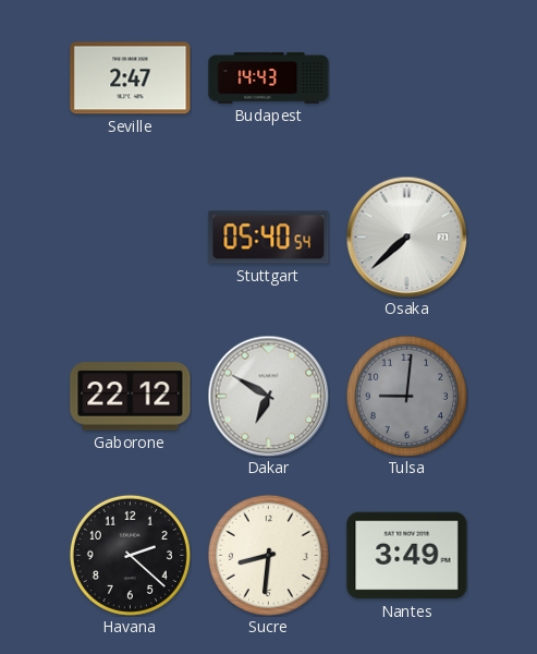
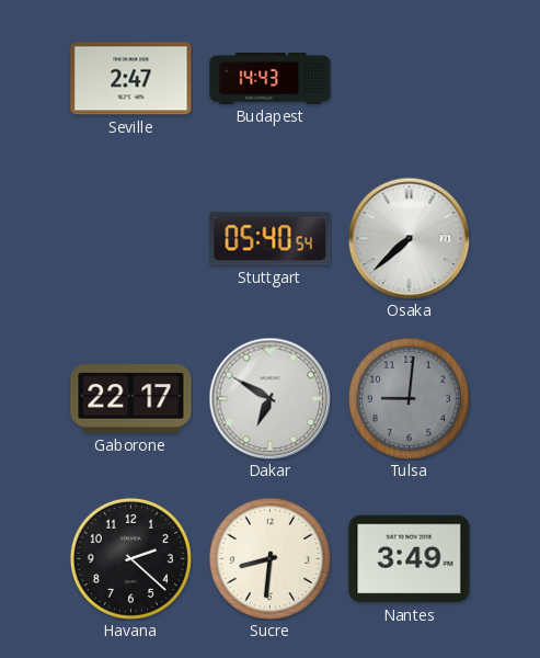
Gaborone: 22:12 -> 22:17
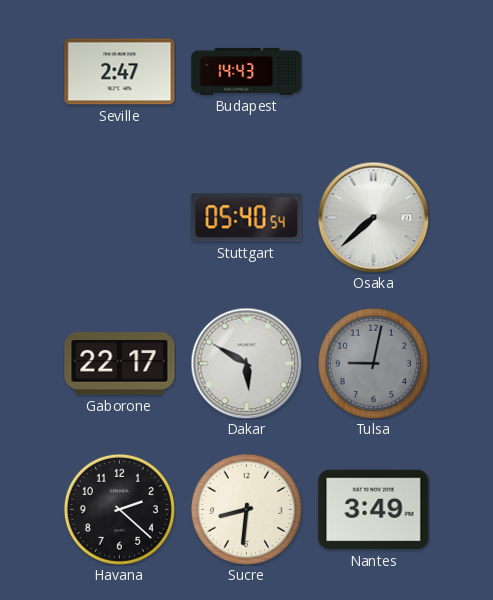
Dakar: 6:50 -> 5:50
Tulsa: 9:01 -> 9:02
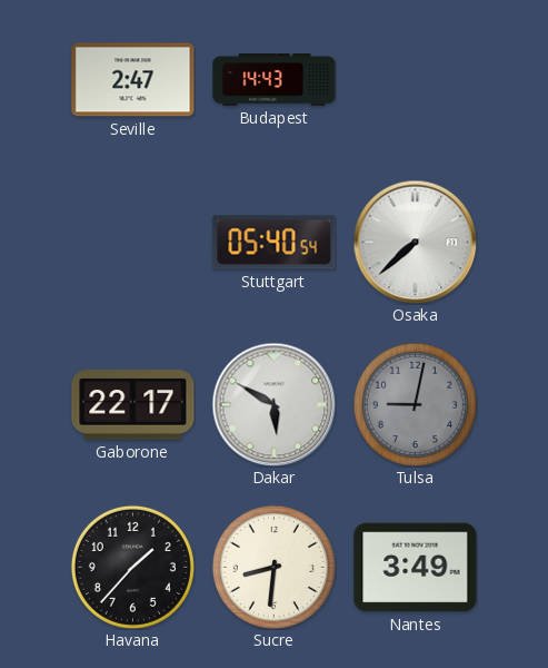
Havana: 2:22 -> 1:37
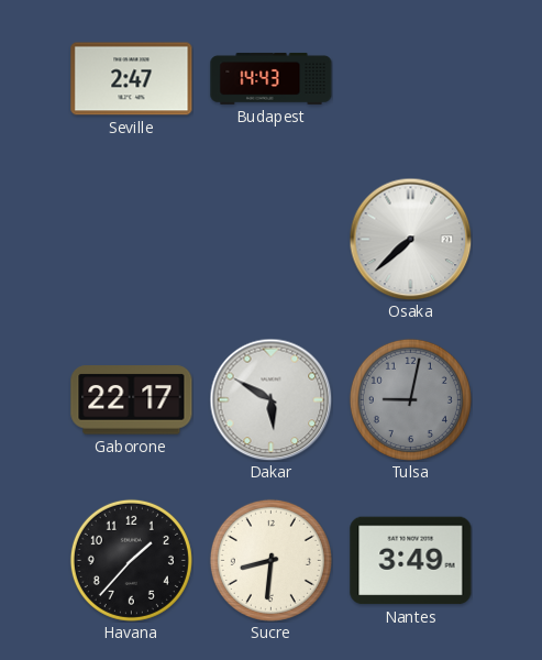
Stuttgart: 05:40 -> none
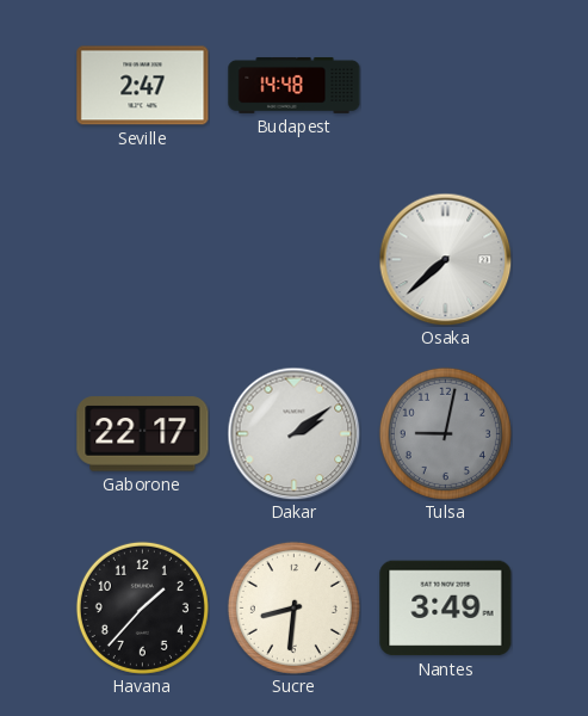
Budapest: 14:43 -> 14:48
Dakar: 5:50 -> 2:09
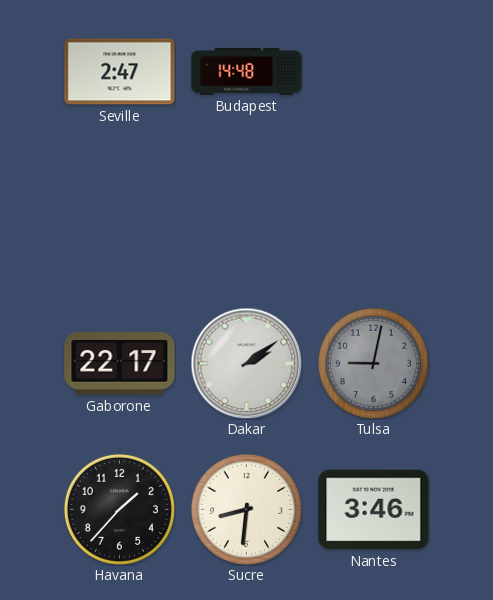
Osaka: 7:38 -> none
Nantes: 3:49 -> 3:46
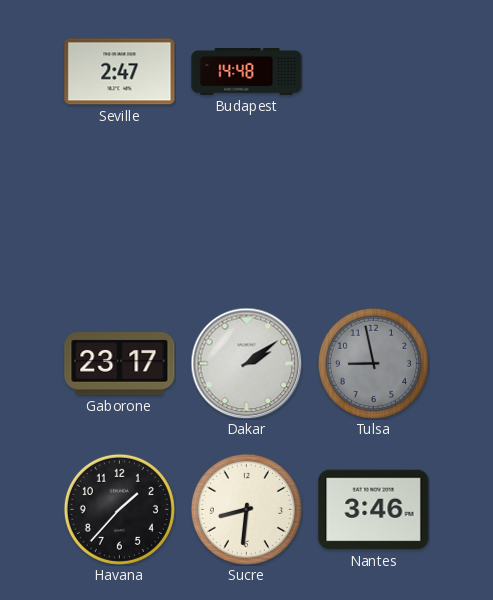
Gaborone: 22:17 -> 23:17
Tulsa: 9:02 -> 8:58
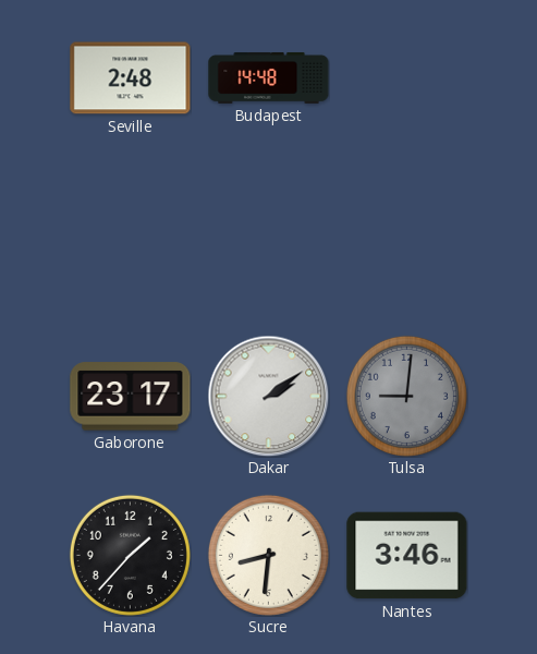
Seville: 2:47 -> 2:48
Tulsa: 8:58 -> 9:01
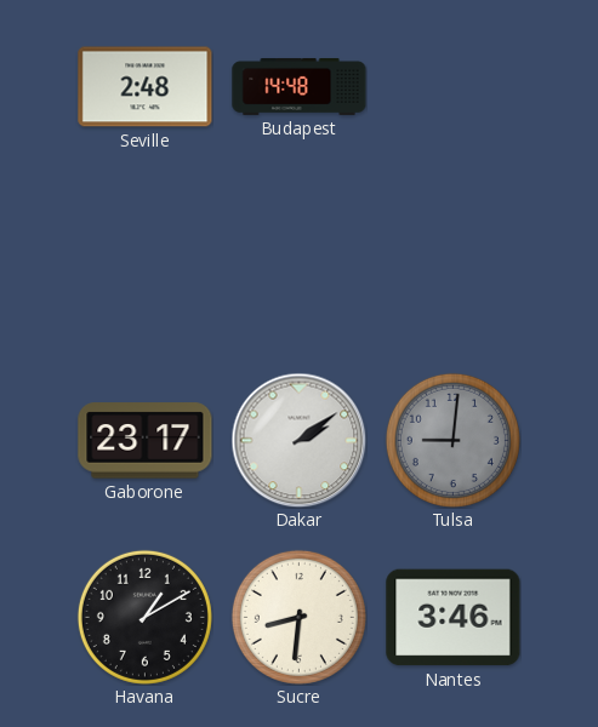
Havana: 1:37 -> 1:10
